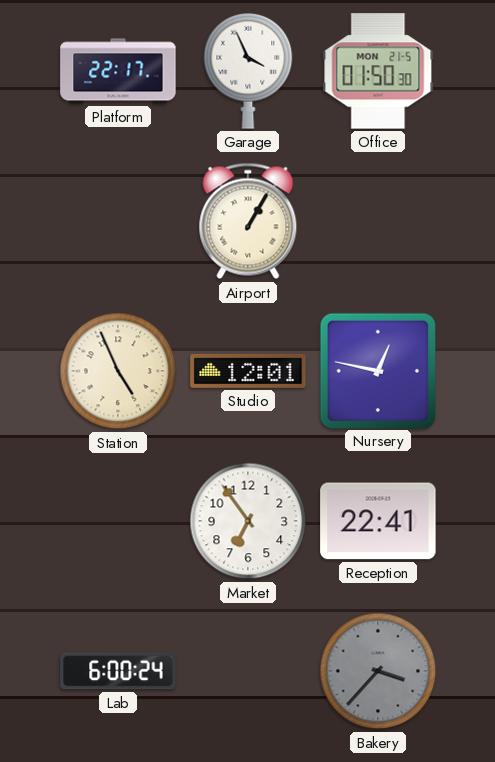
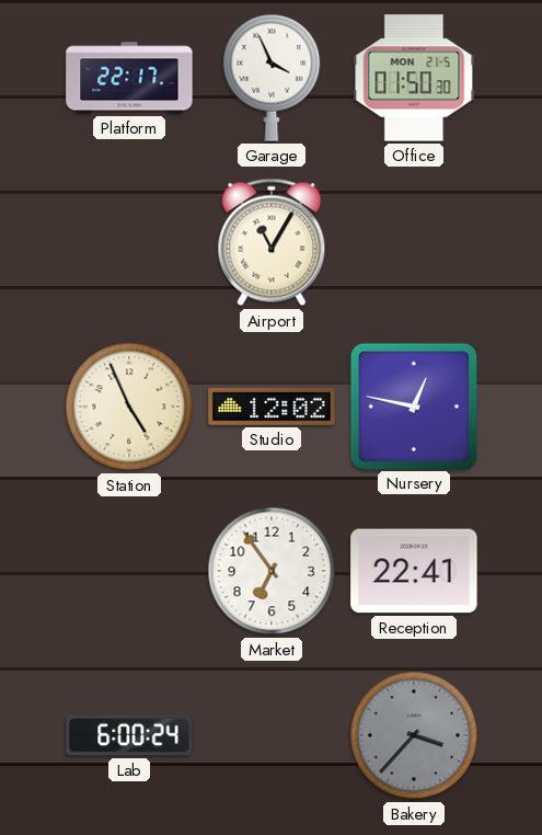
Airport: 1:05 -> 11:05
Studio: 12:01 -> 12:02
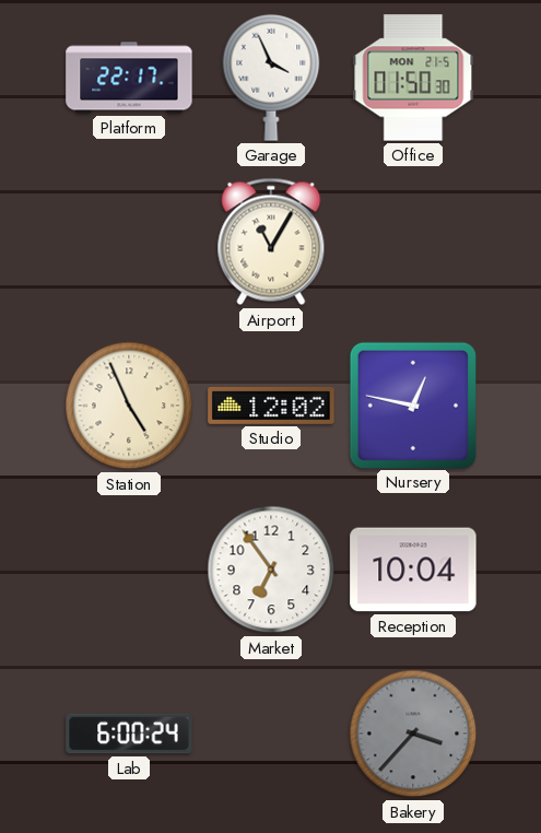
Reception: 22:41 -> 10:04
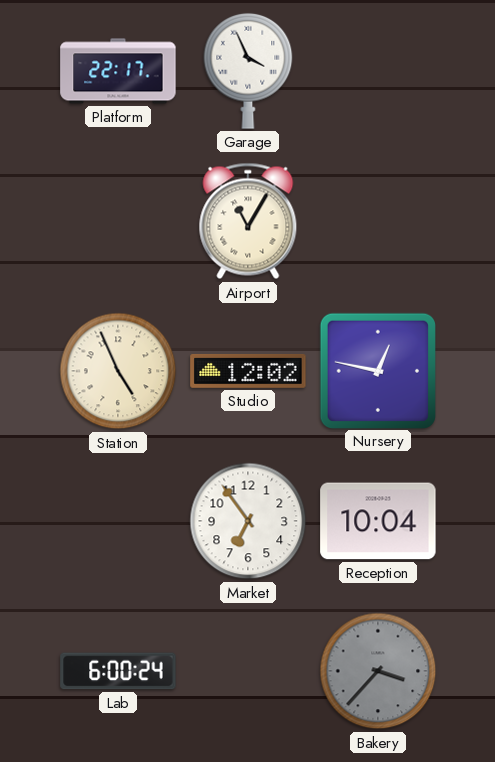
Office: 01:50 -> none
